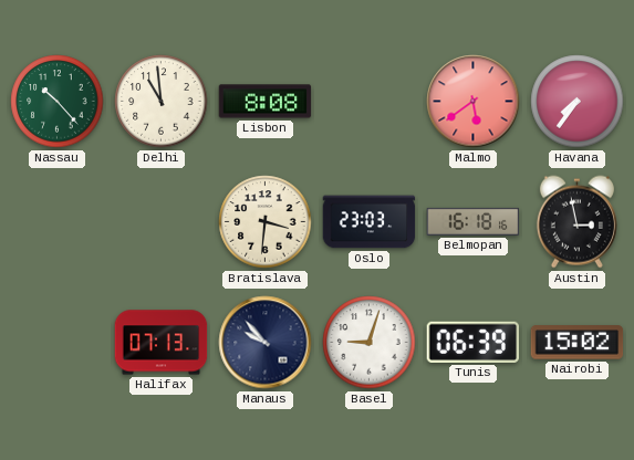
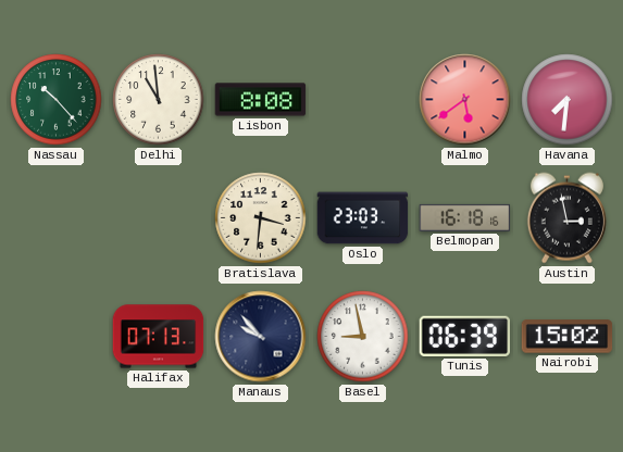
Havana: 7:36 -> 7:31
Basel: 9:03 -> 8:58
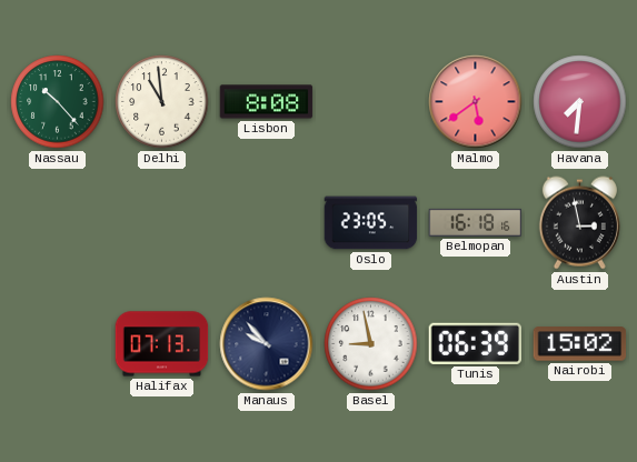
Bratislava: 3:31 -> none
Oslo: 23:03 -> 23:05
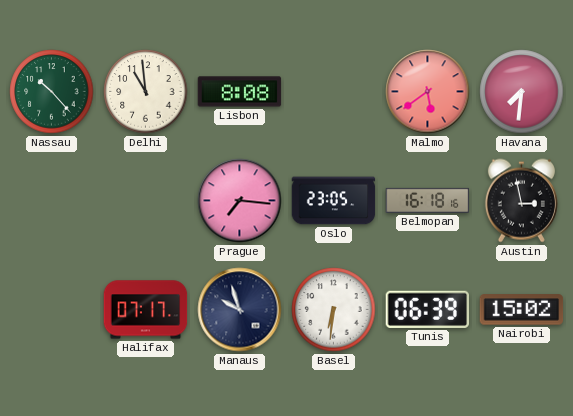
Prague: none -> 7:16
Halifax: 07:13 -> 07:17
Manaus: 9:53 -> 9:57
Basel: 8:58 -> 6:31
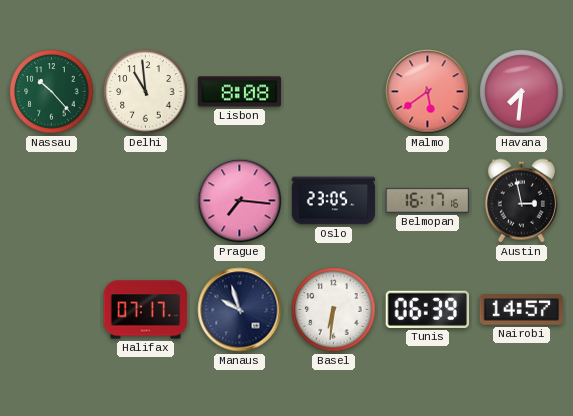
Belmopan: 16:18 -> 16:17
Nairobi: 15:02 -> 14:57
